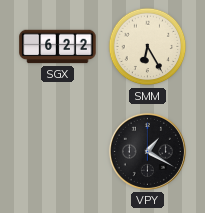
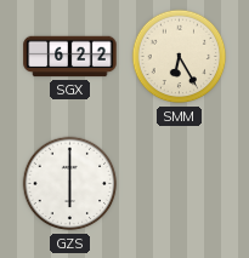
GZS: none -> 6:00
VPY: 1:20 -> none
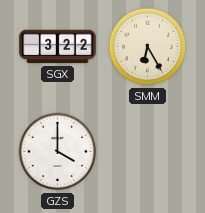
SGX: 6:22 -> 3:22
GZS: 6:00 -> 4:00
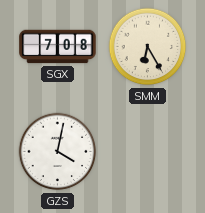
SGX: 3:22 -> 7:08
GZS: 4:00 -> 4:02
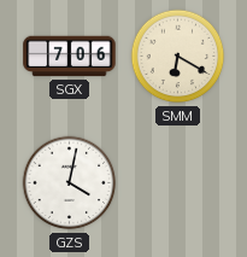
SGX: 7:08 -> 7:06
SMM: 6:25 -> 6:20
